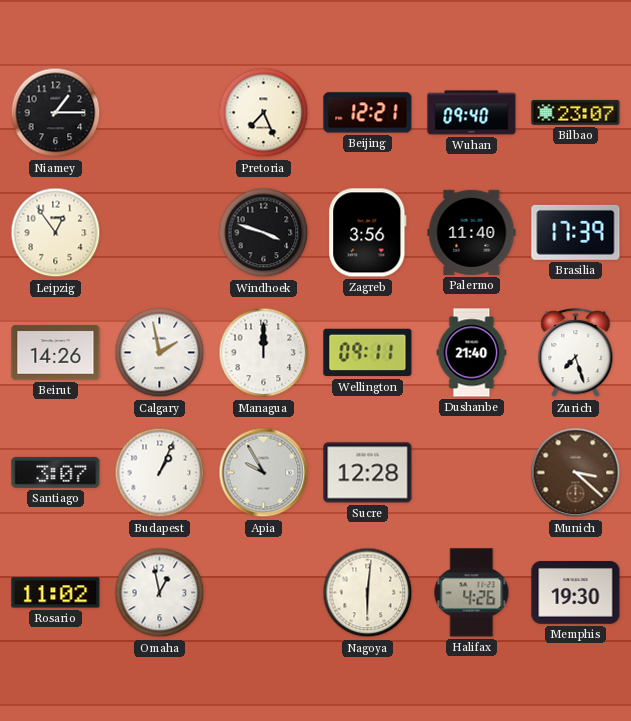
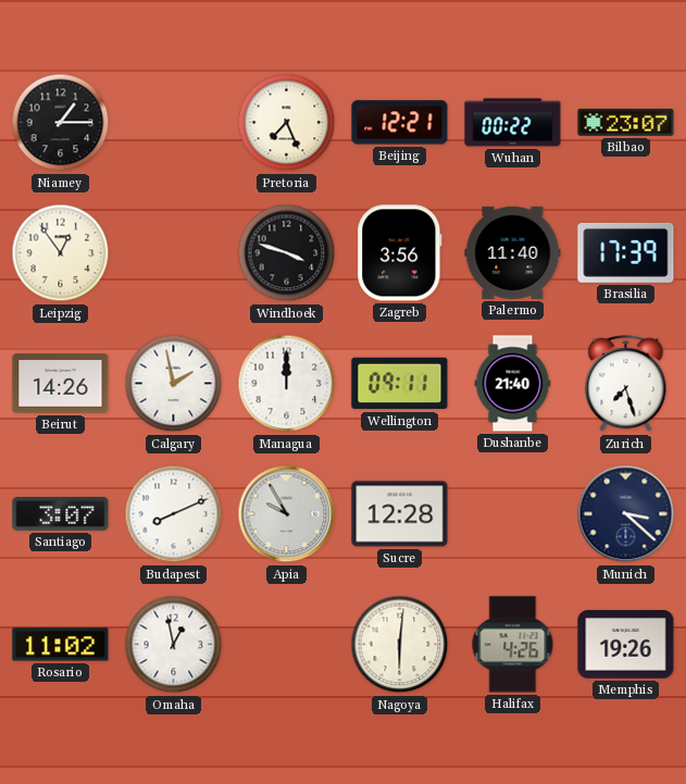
Wuhan: 09:40 -> 00:22
Budapest: 1:04 -> 8:11
Munich dial: brown -> navy
Memphis: 19:30 -> 19:26
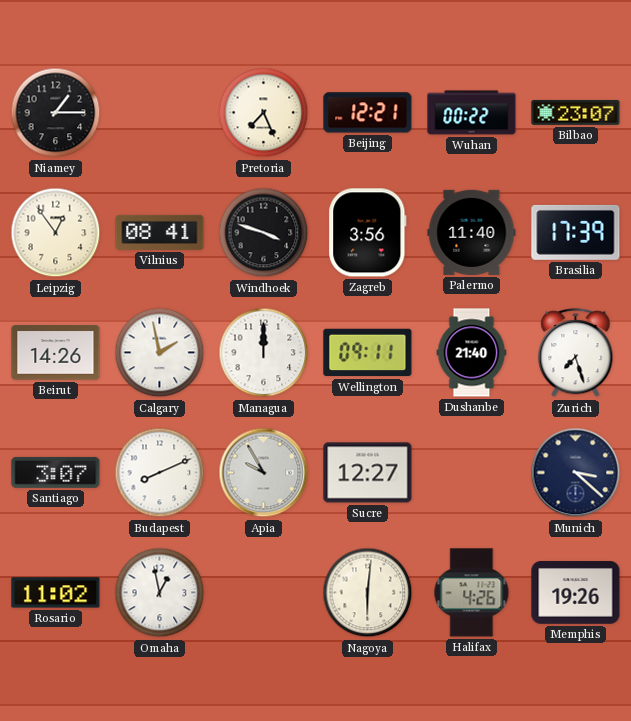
Vilnius: none -> 08:41
Sucre: 12:28 -> 12:27
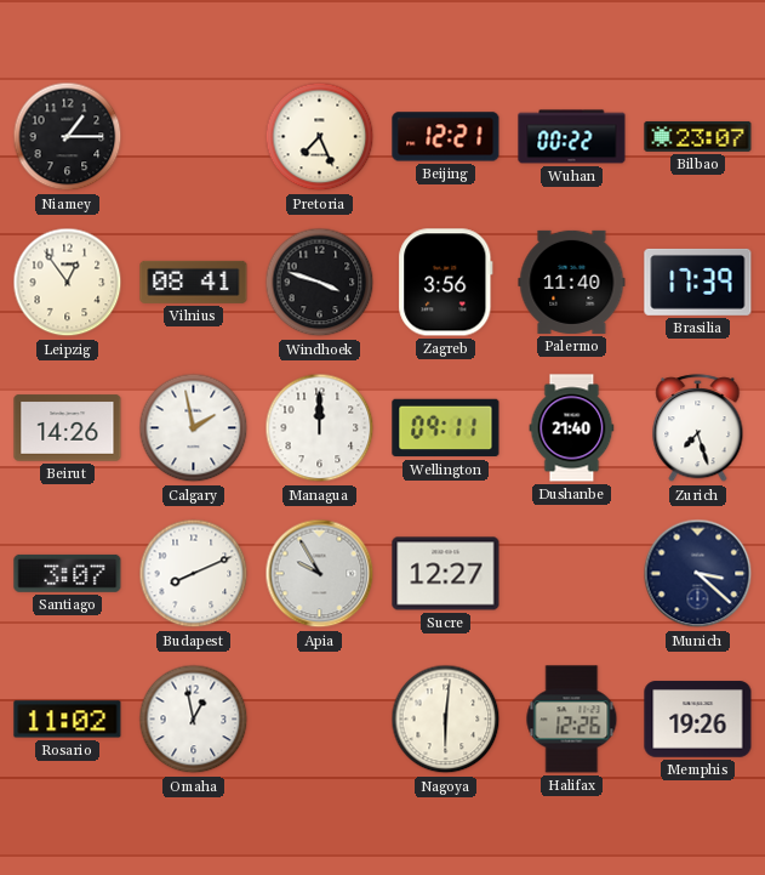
Halifax: 4:26 -> 12:26
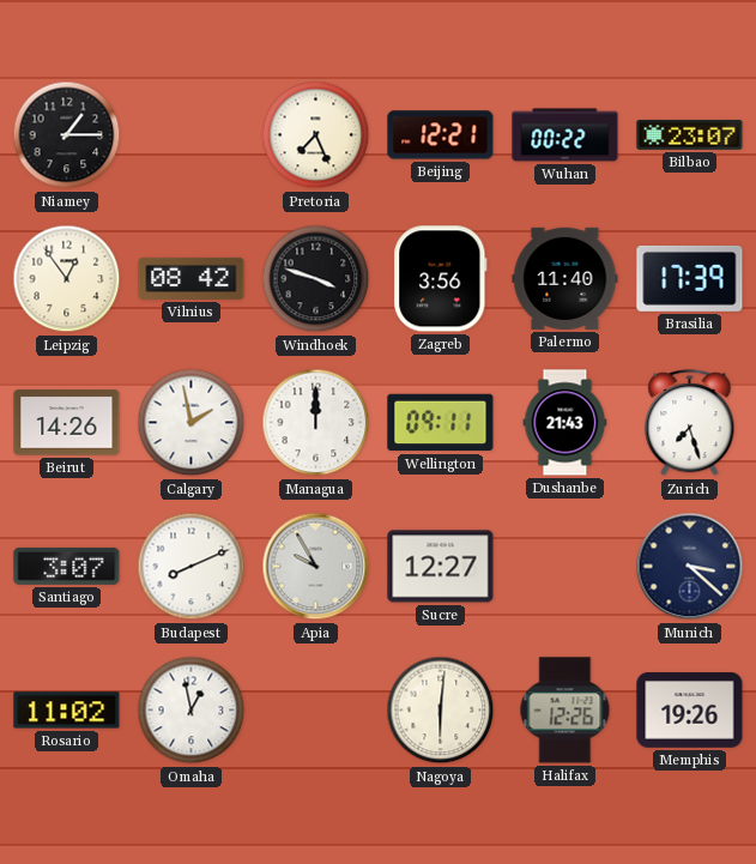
Vilnius: 08:41 -> 08:42
Dushanbe: 21:40 -> 21:43
